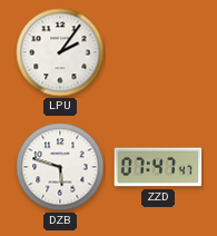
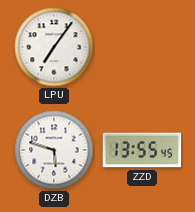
LPU: 2:06 -> 7:06
ZZD: 07:47 -> 13:55
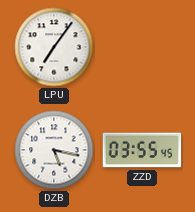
DZB: 5:48 -> 5:17
ZZD: 13:55 -> 03:55
